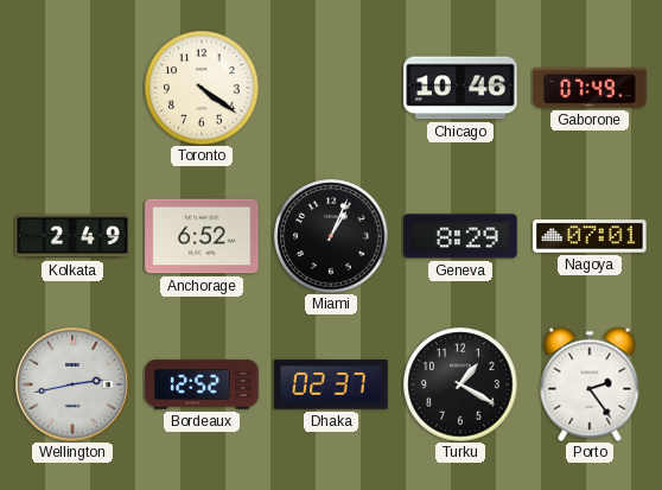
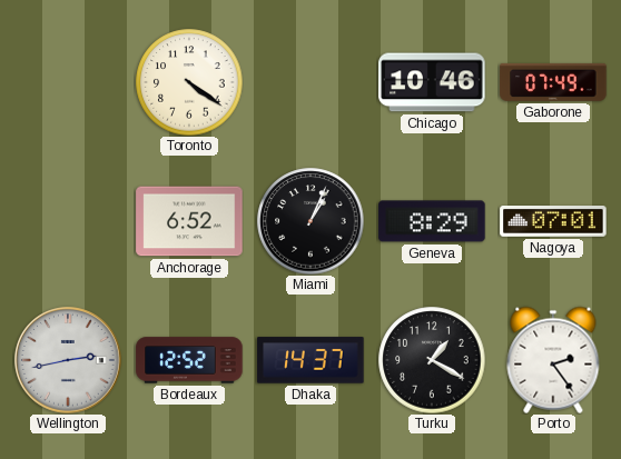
Kolkata: 2:49 -> none
Dhaka: 02:37 -> 14:37
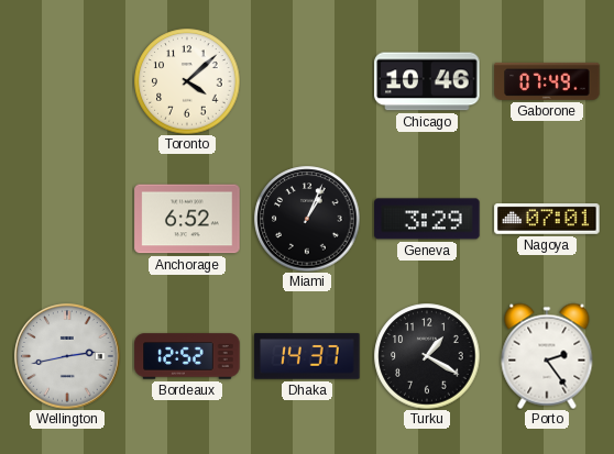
Toronto: 4:21 -> 4:08
Geneva: 8:29 -> 3:29
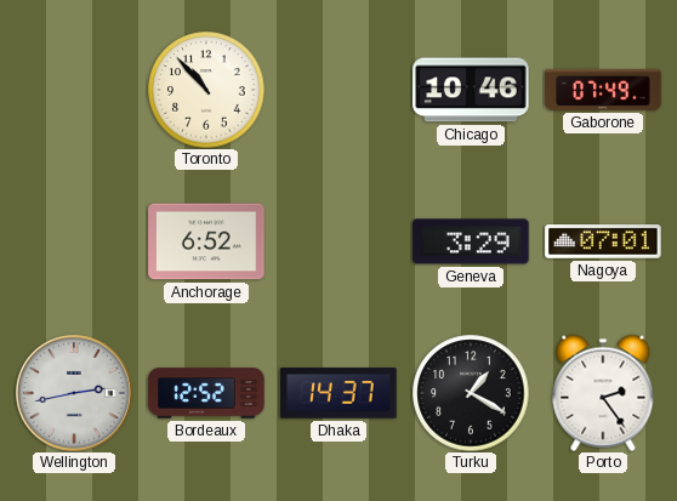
Toronto: 4:08 -> 10:53
Miami: 1:04 -> none
